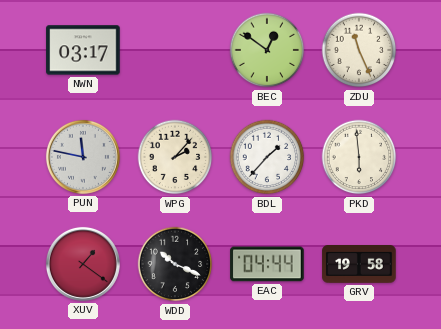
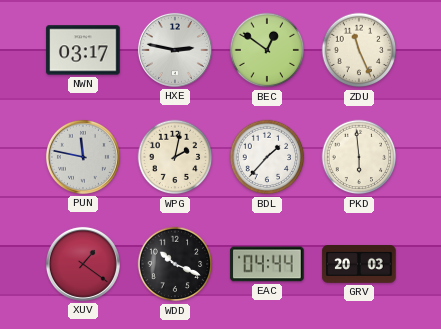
HXE: none -> 2:47
WPG: 2:07 -> 2:02
GRV: 19:58 -> 20:03
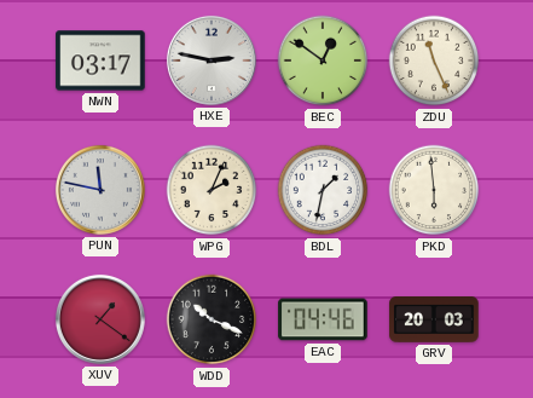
WPG: 2:02 -> 2:04
BDL: 1:37 -> 1:32
EAC: 04:44 -> 04:46
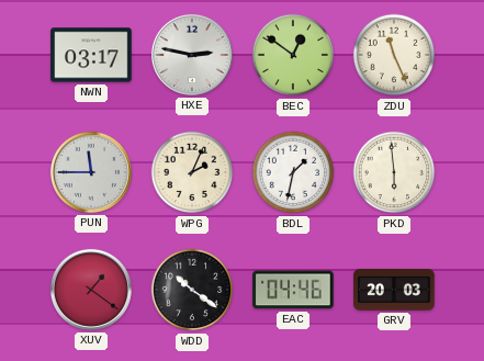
PUN: 11:47 -> 11:45
WDD: 10:19 -> 10:21
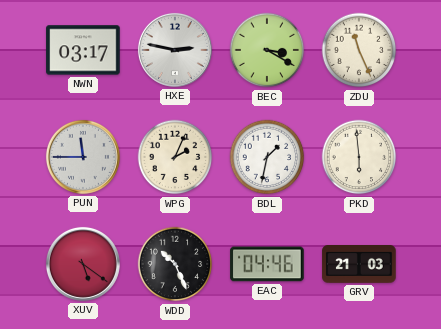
BEC: 12:51 -> 3:20
XUV: 1:21 -> 5:21
WDD: 10:21 -> 10:26
GRV: 20:03 -> 21:03
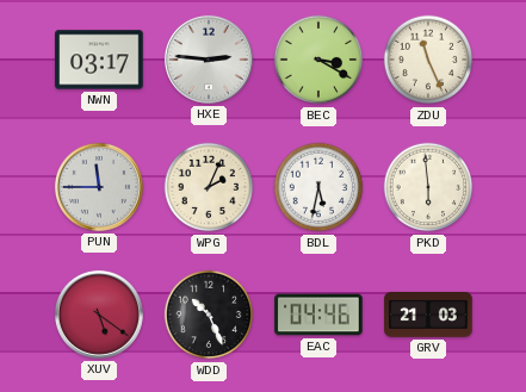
HXE: 2:47 -> 2:46
BDL: 1:32 -> 5:32
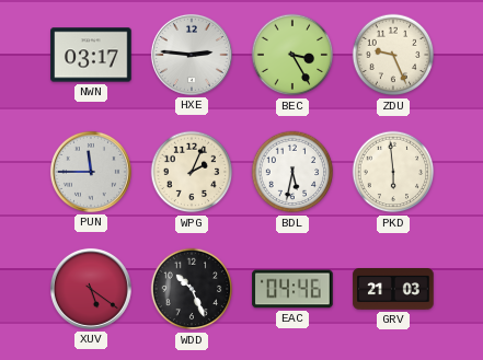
BEC: 3:20 -> 3:25
ZDU: 11:26 -> 9:26
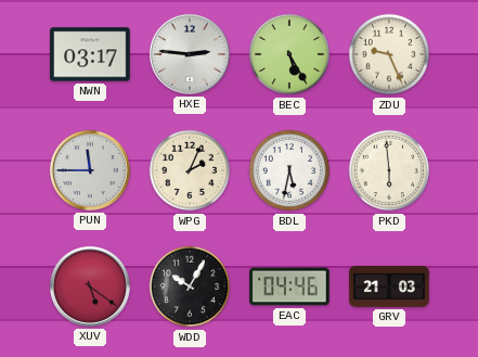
BEC: 3:25 -> 5:25
WDD: 10:26 -> 10:05
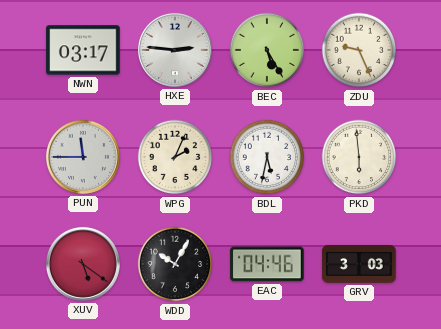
GRV: 21:03 -> 3:03
